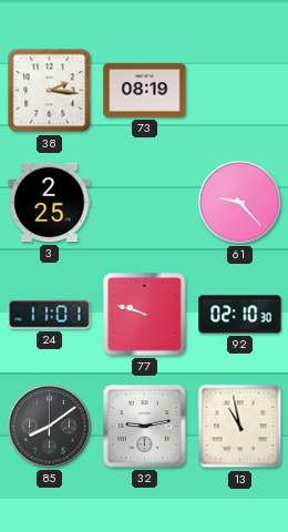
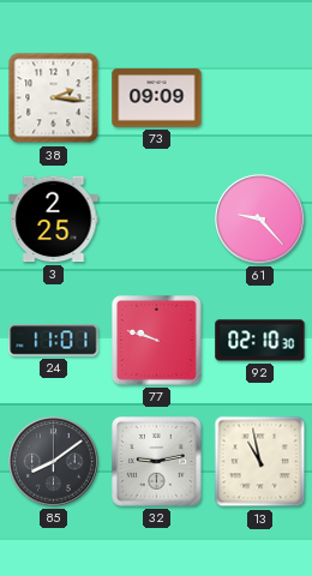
73: 08:19 -> 09:09
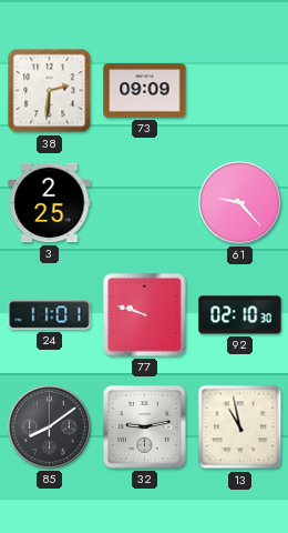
38: 2:16 -> 2:31
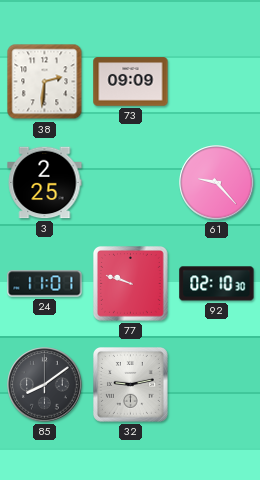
13: 10:58 -> none
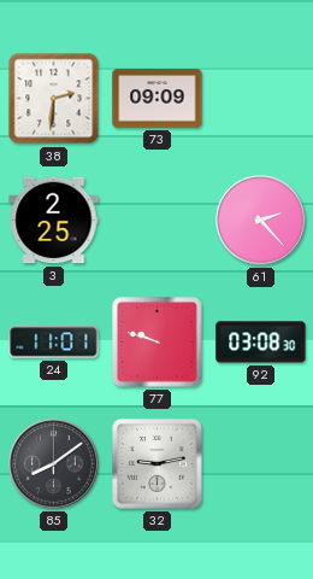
61: 9:23 -> 2:23
92: 02:10 -> 03:08
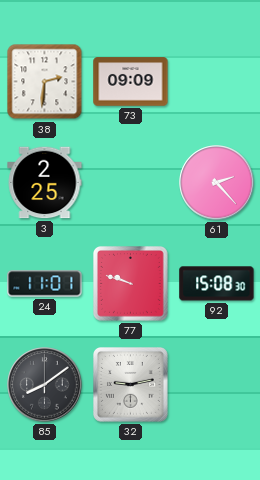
92: 03:08 -> 15:08
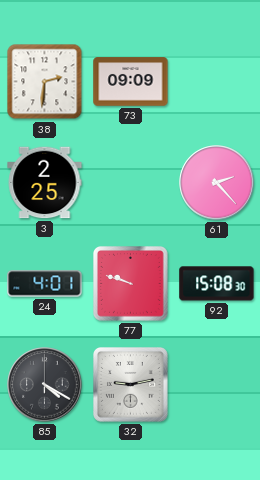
24: 11:01 -> 4:01
85: 8:09 -> 4:20
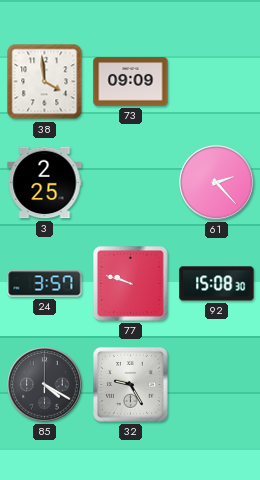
38: 2:31 -> 3:59
24: 4:01 -> 3:57
32: 9:13 -> 9:25
